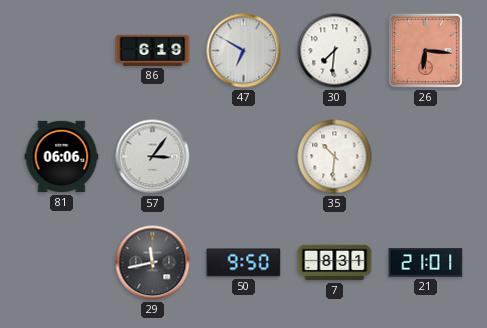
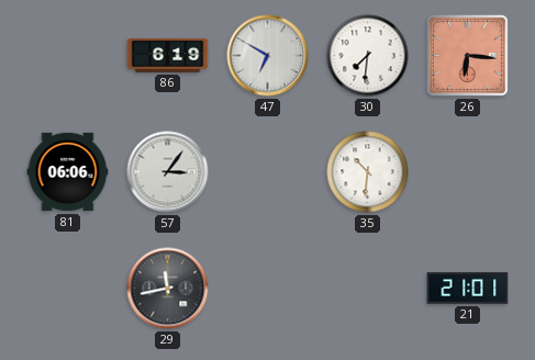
50: 9:50 -> none
7: 8:31 -> none
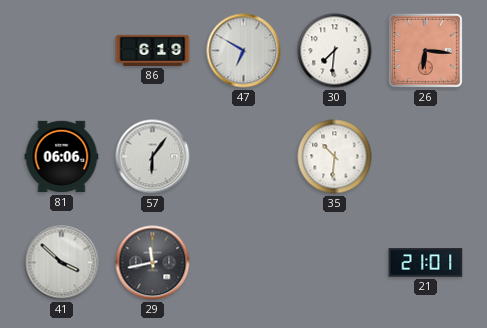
57: 3:06 -> 6:06
41: none -> 3:52
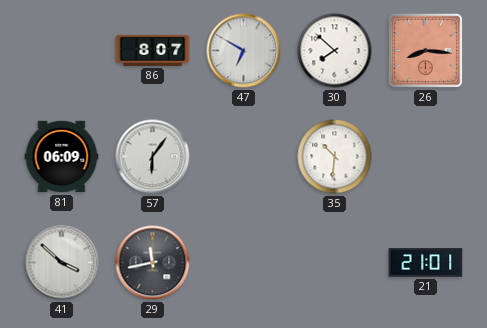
86: 6:19 -> 8:07
30: 7:31 -> 7:52
26: 6:16 -> 8:16
81: 06:06 -> 06:09
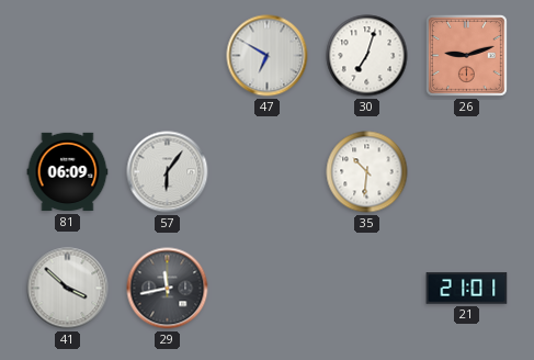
86: 8:07 -> none
30: 7:52 -> 7:03
26: 8:16 -> 9:12
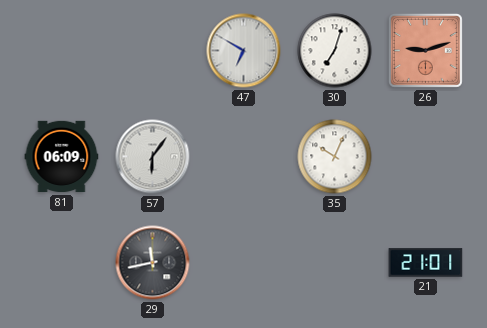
35: 10:31 -> 10:04
41: 3:52 -> none
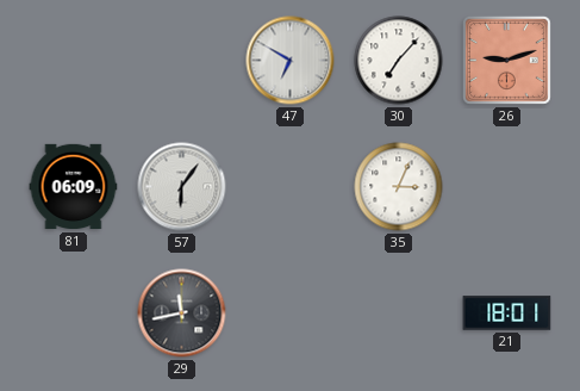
30: 7:03 -> 7:07
35: 10:04 -> 3:04
21: 21:01 -> 18:01
